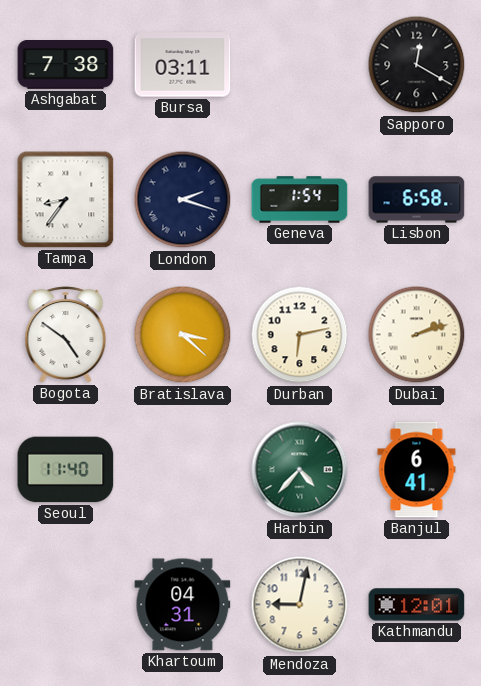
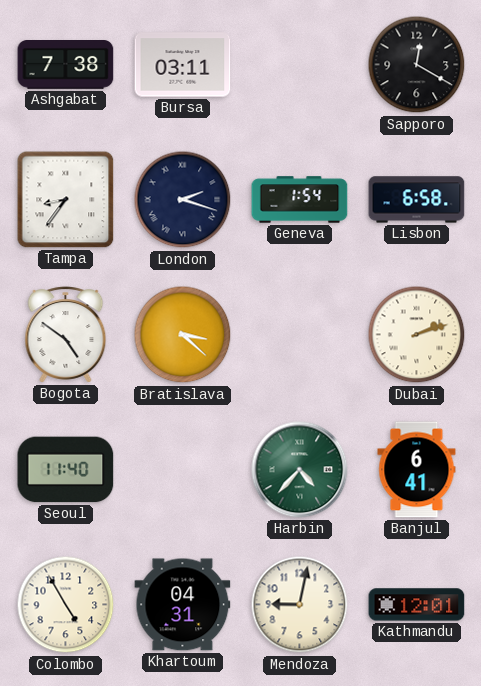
Durban: 6:13 -> none
Colombo: none -> 4:55
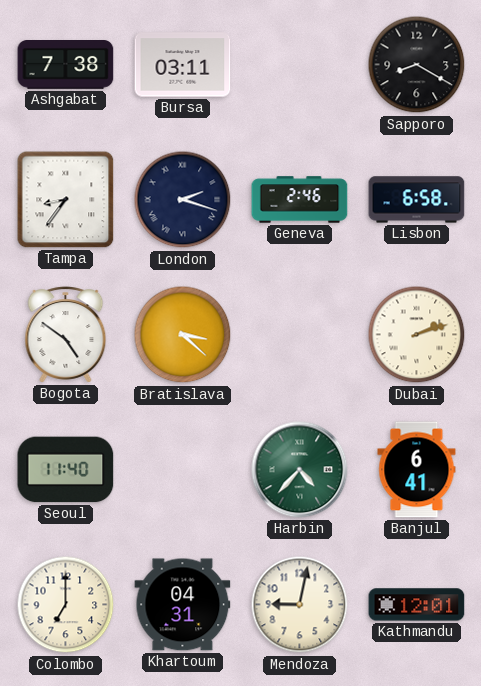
Sapporo: 12:20 -> 8:20
Geneva: 1:54 -> 2:46
Colombo: 4:55 -> 7:00
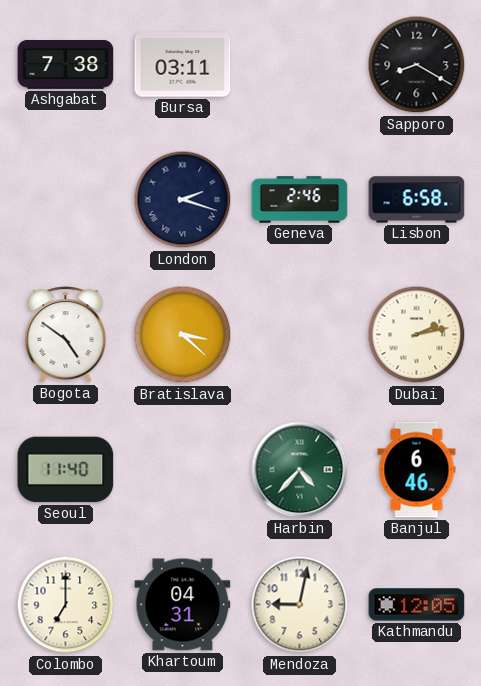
Tampa: 8:36 -> none
Dubai: 2:12 -> 2:13
Banjul: 6:41 -> 6:46
Kathmandu: 12:01 -> 12:05
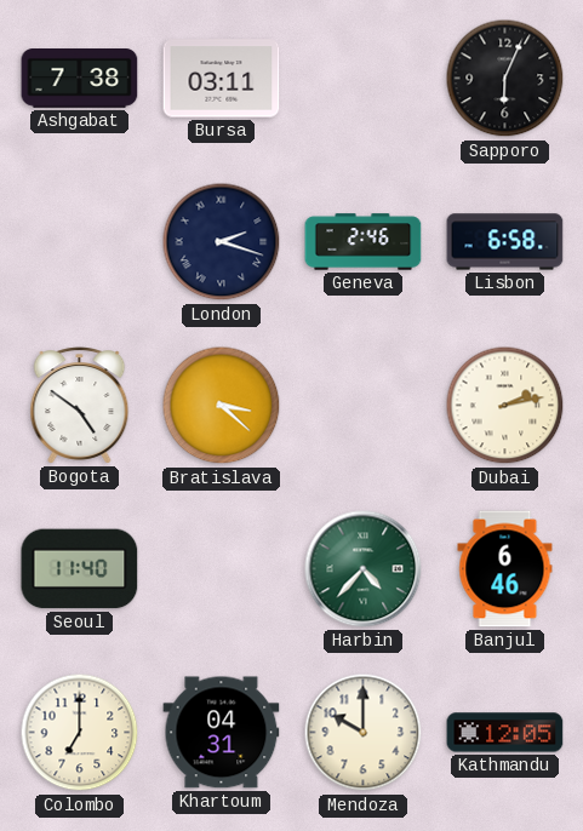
Sapporo: 8:20 -> 6:04
Mendoza: 9:02 -> 10:00
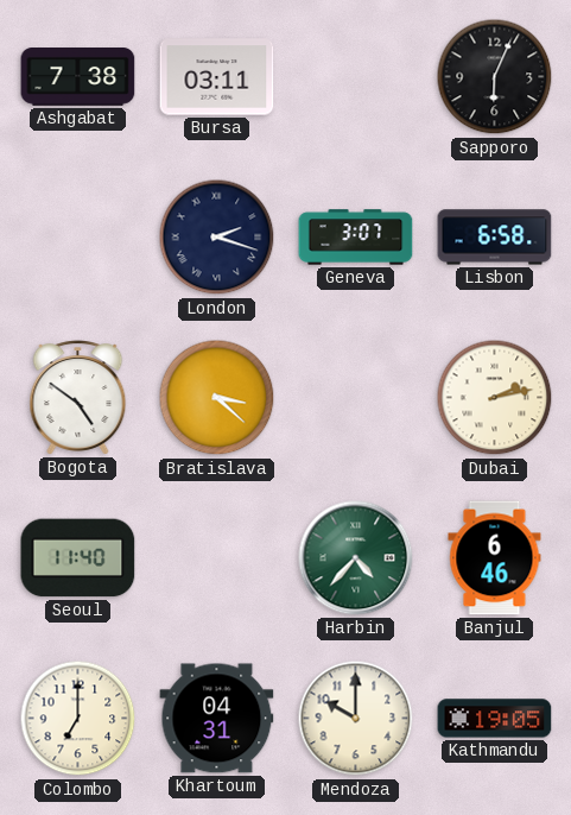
Geneva: 2:46 -> 3:07
Kathmandu: 12:05 -> 19:05
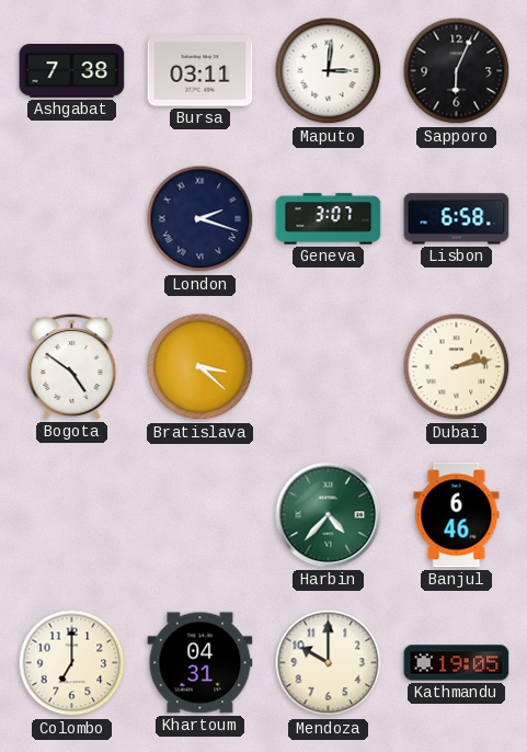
Maputo: none -> 3:01
Seoul: 11:40 -> none
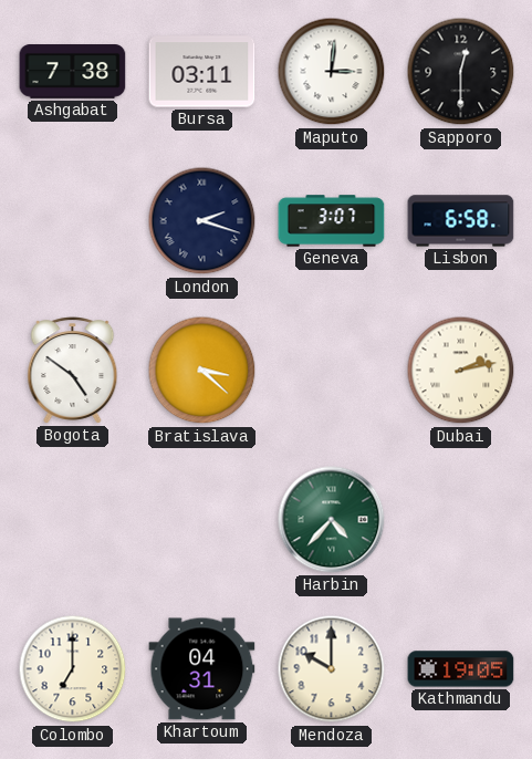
Sapporo: 6:04 -> 12:30
Banjul: 6:46 -> none
